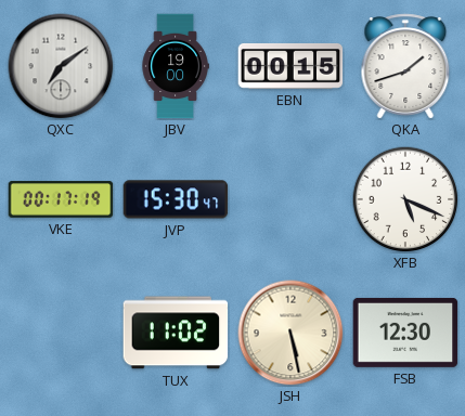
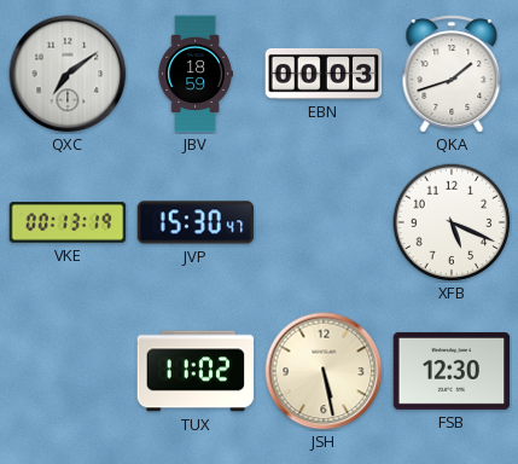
JBV: 19:00 -> 18:59
EBN: 00:15 -> 00:03
VKE: 00:17 -> 00:13
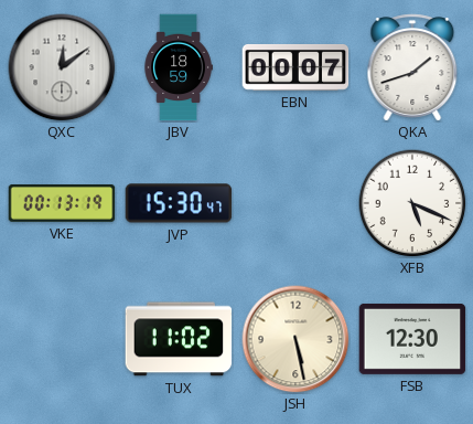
QXC: 7:09 -> 12:09
EBN: 00:03 -> 00:07
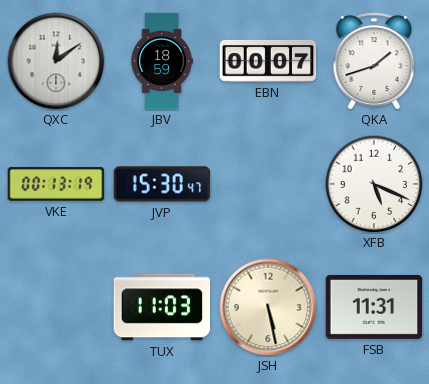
TUX: 11:02 -> 11:03
FSB: 12:30 -> 11:31
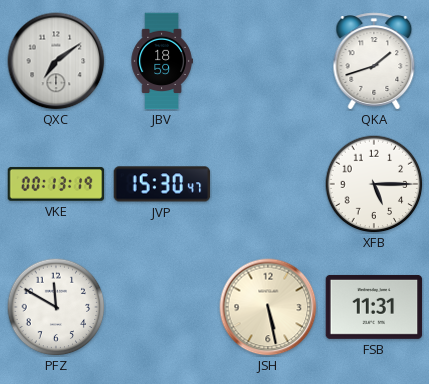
QXC: 12:09 -> 7:09
EBN: 00:07 -> none
XFB: 5:19 -> 5:15
PFZ: none -> 11:50
TUX: 11:03 -> none
